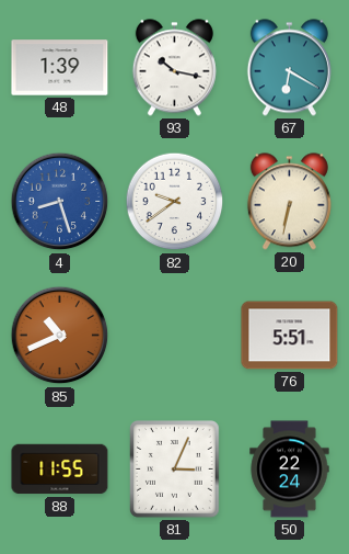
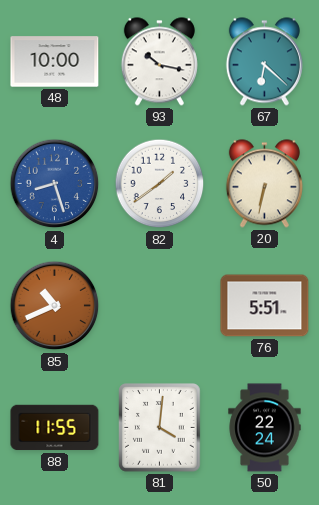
48: 1:39 -> 10:00
67: 6:20 -> 6:22
82: 9:39 -> 1:39
81: 3:04 -> 4:01
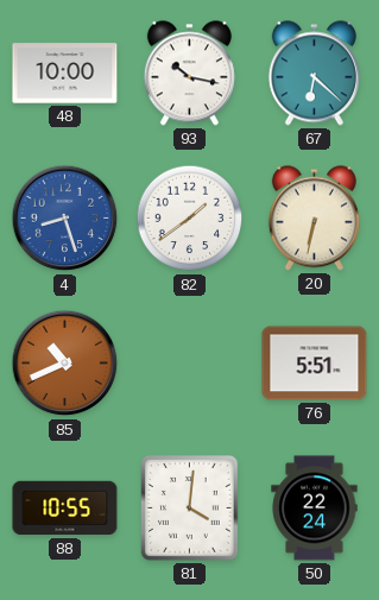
88: 11:55 -> 10:55
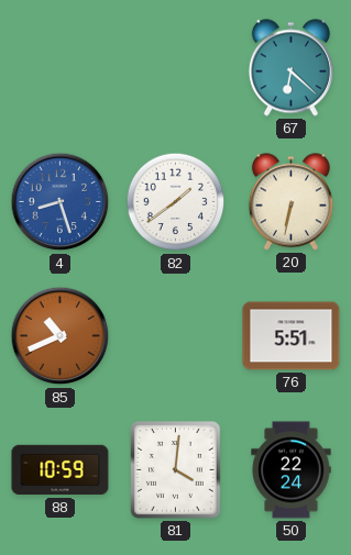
48: 10:00 -> none
93: 10:17 -> none
88: 10:55 -> 10:59
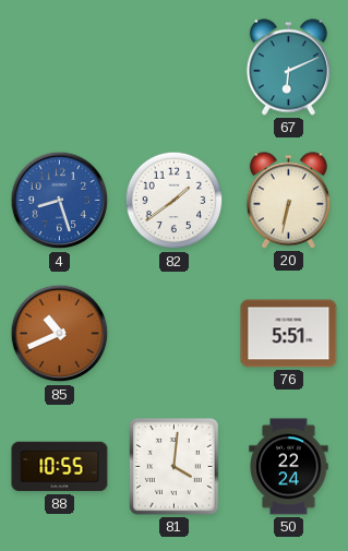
67: 6:22 -> 6:11
88: 10:59 -> 10:55
